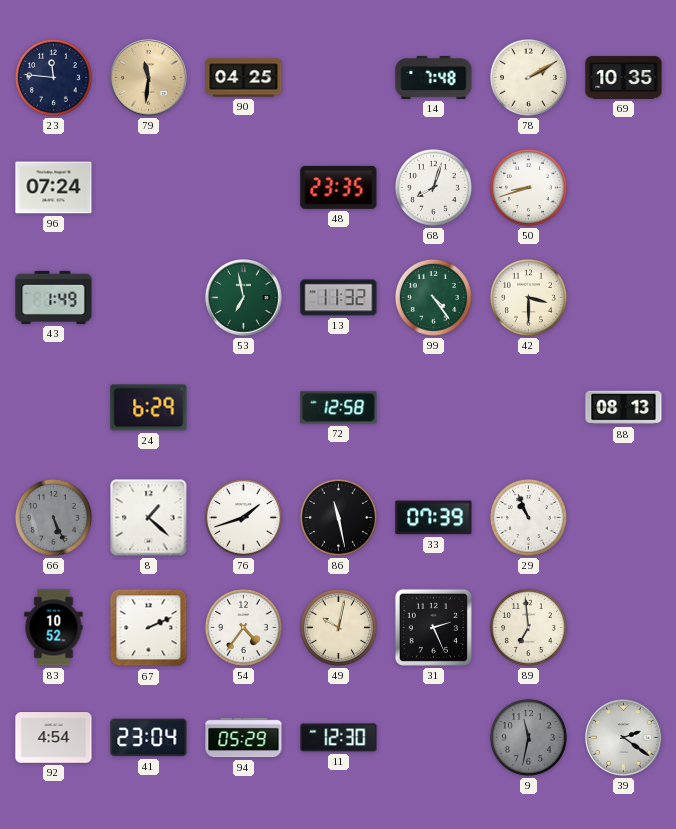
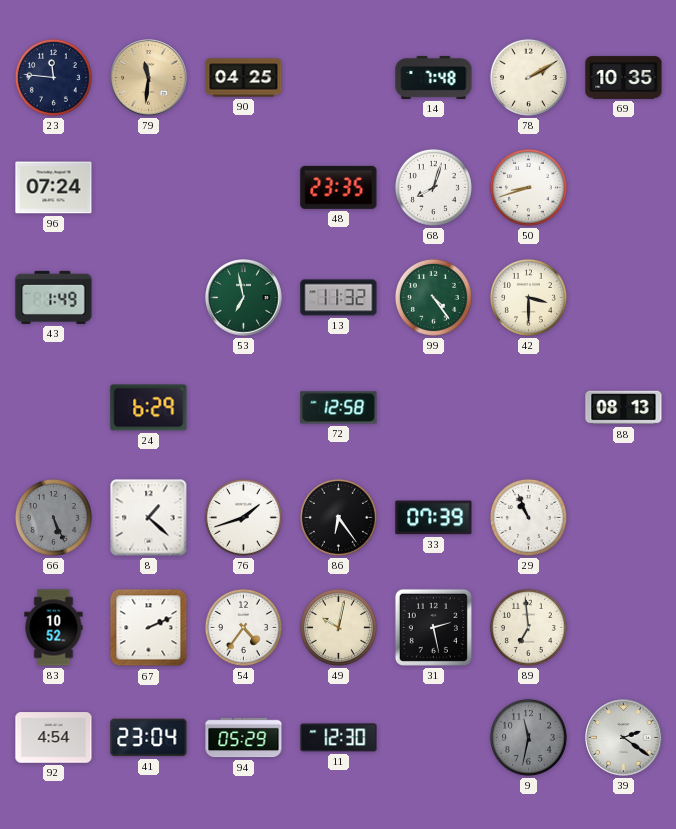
86: 11:28 -> 6:24
31: 2:26 -> 2:28
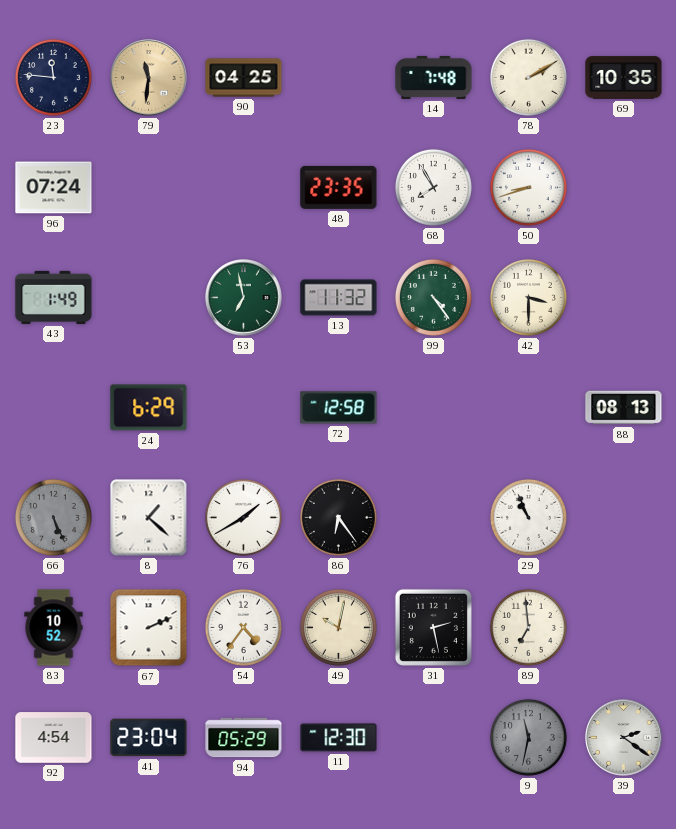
68: 8:03 -> 7:55
76: 1:42 -> 1:40
33: 07:39 -> none
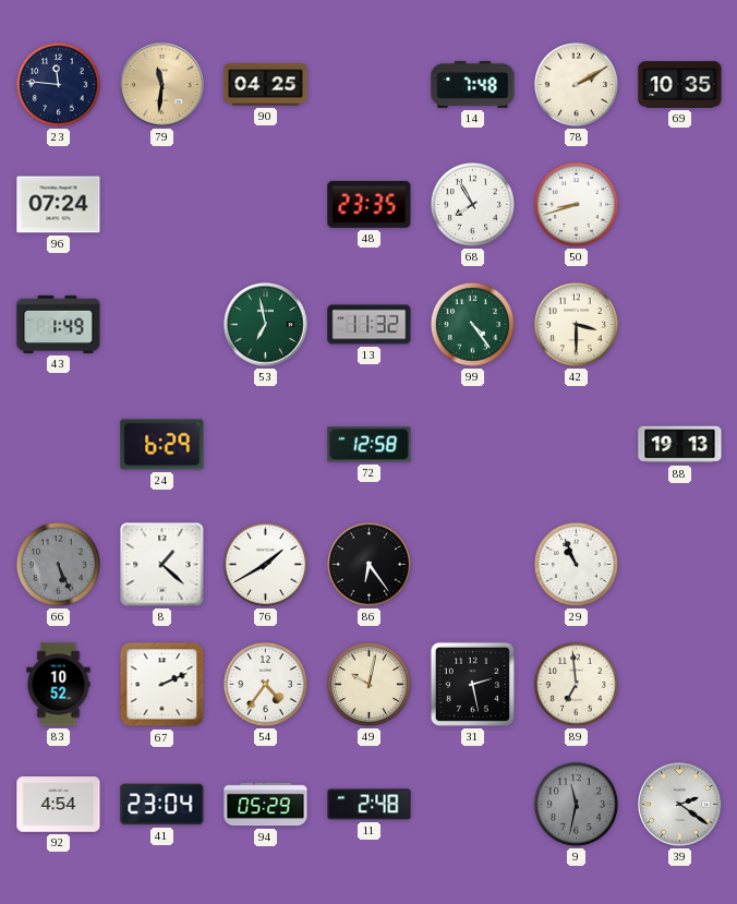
88: 08:13 -> 19:13
11: 12:30 -> 2:48
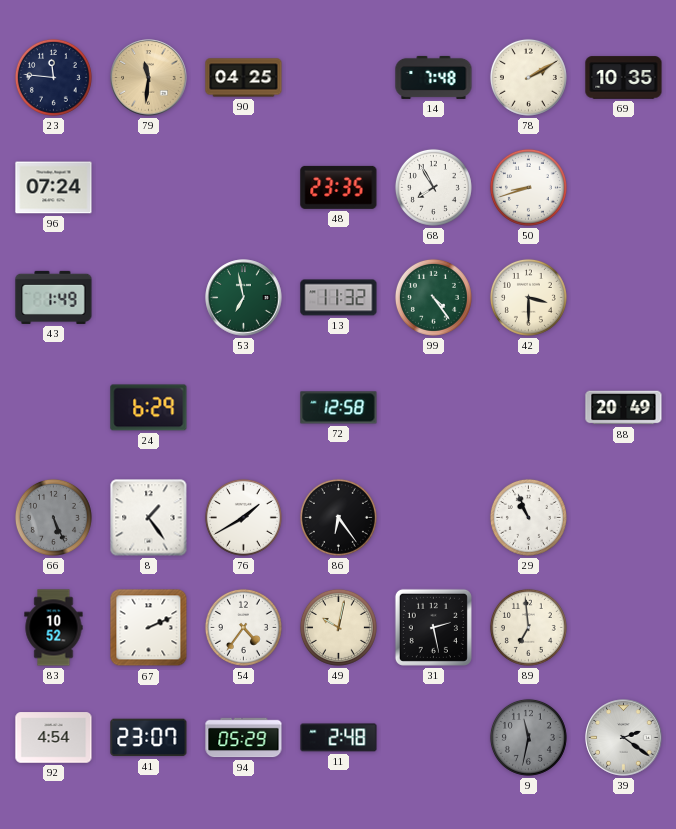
88: 19:13 -> 20:49
8: 1:22 -> 1:24
41: 23:04 -> 23:07
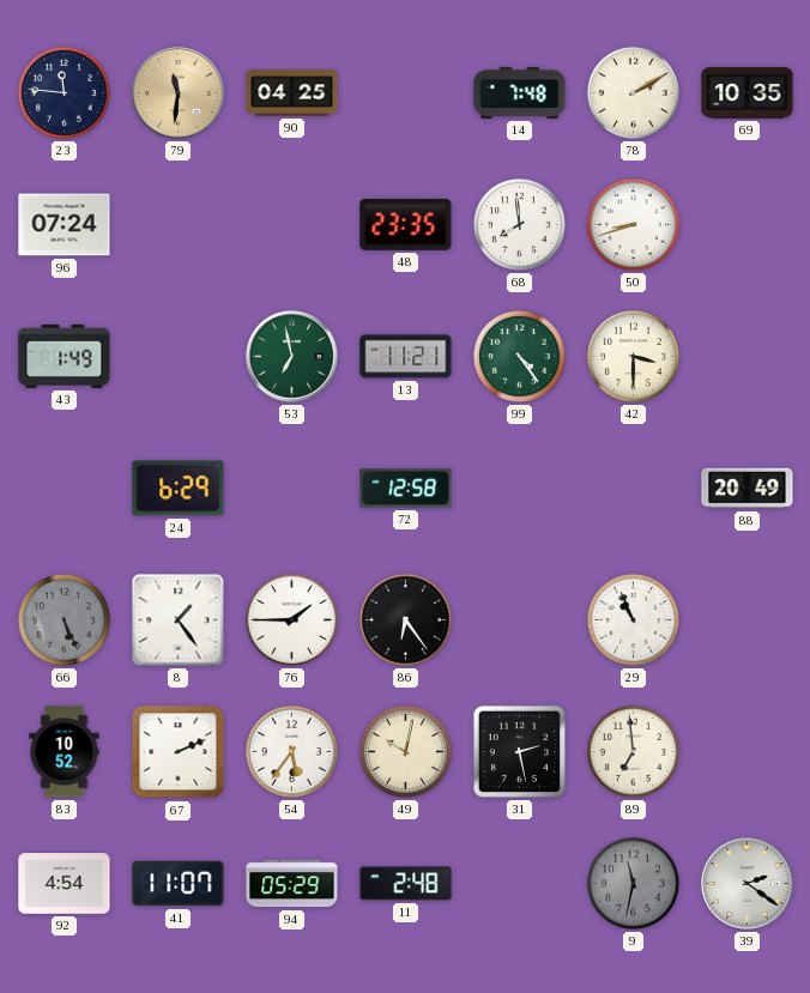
68: 7:55 -> 7:59
13: 11:32 -> 11:21
76: 1:40 -> 1:45
54: 4:36 -> 5:36
41: 23:07 -> 11:07
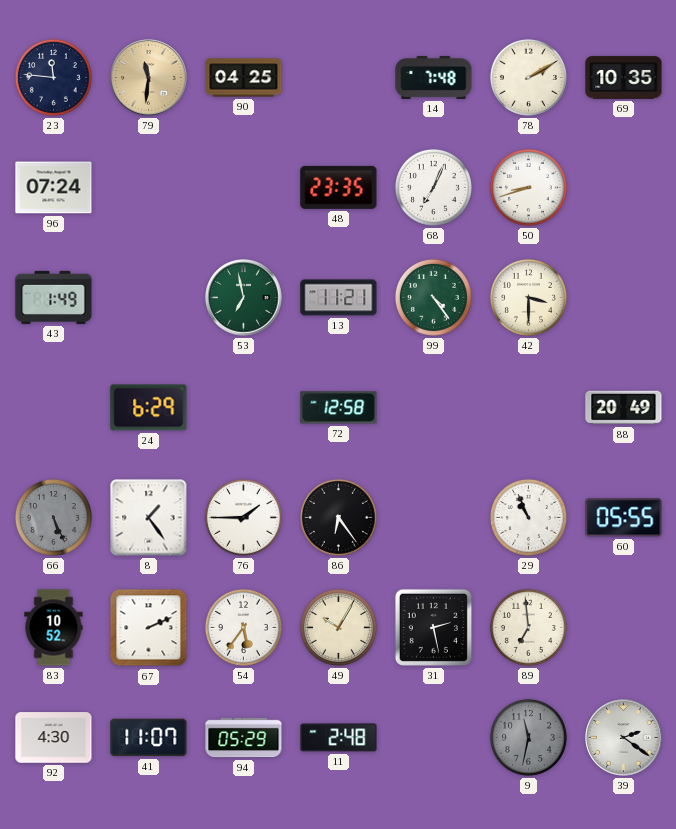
68: 7:59 -> 7:04
60: none -> 05:55
49: 10:02 -> 10:05
92: 4:54 -> 4:30
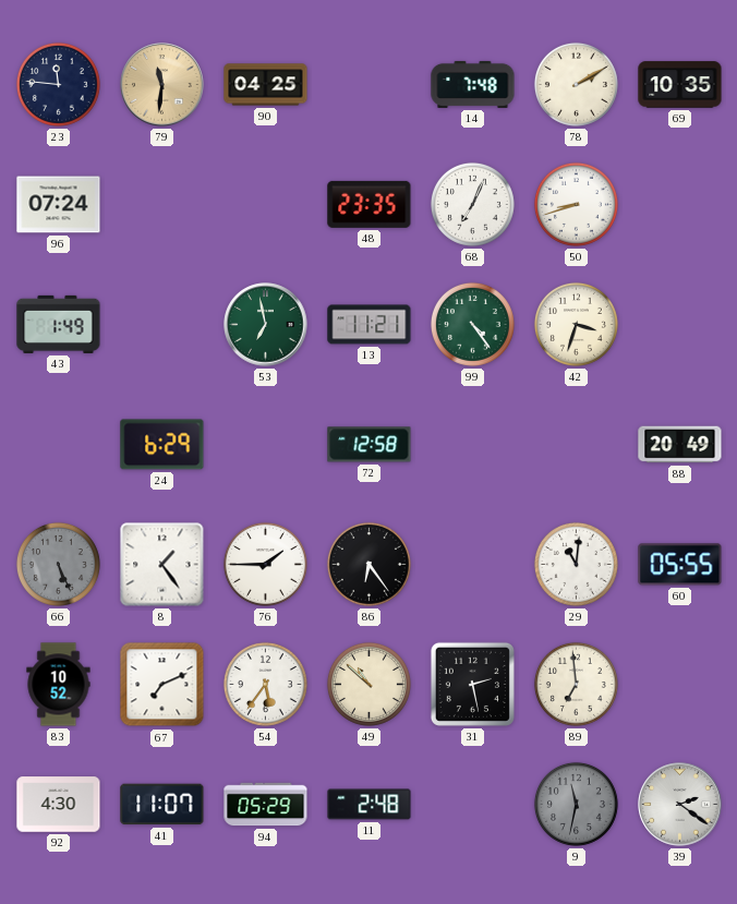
42: 3:30 -> 3:33
29: 10:56 -> 11:01
67: 2:11 -> 7:11
49: 10:05 -> 10:52
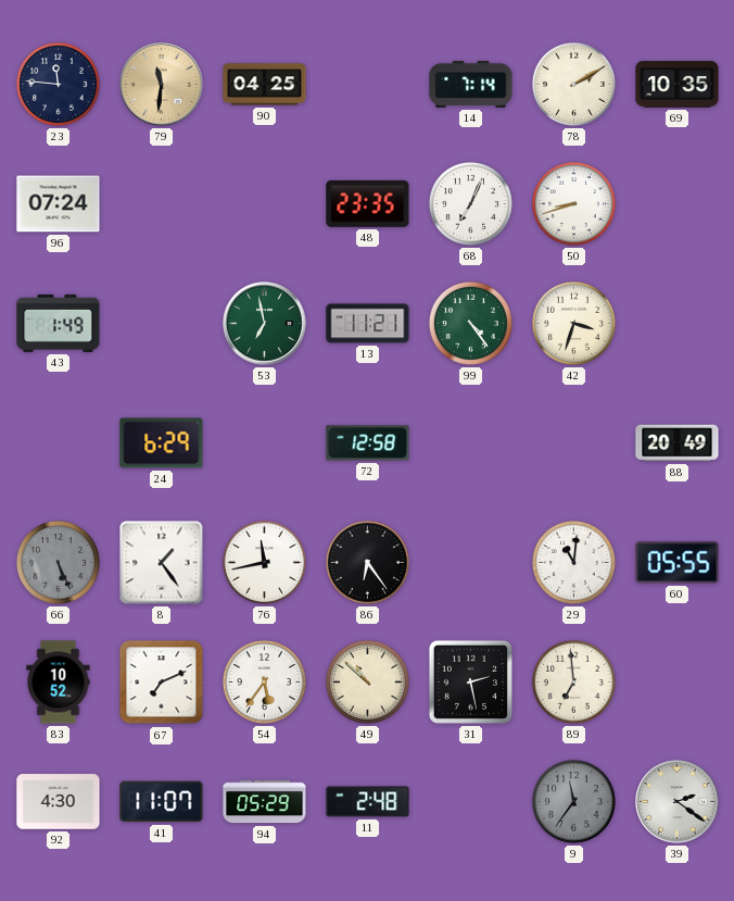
14: 7:48 -> 7:14
76: 1:45 -> 11:43
9: 11:32 -> 11:36
